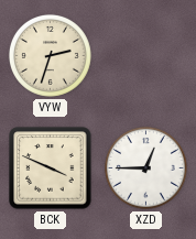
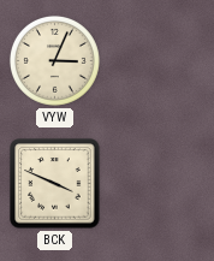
VYW: 2:33 -> 3:04
XZD: 12:45 -> none
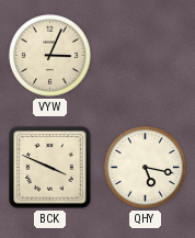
QHY: none -> 5:17
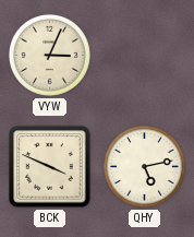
QHY: 5:17 -> 5:13
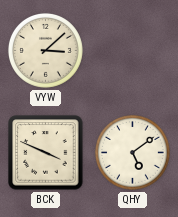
VYW: 3:04 -> 3:08
QHY: 5:13 -> 5:09
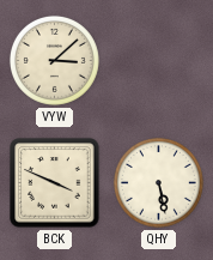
QHY: 5:09 -> 5:28
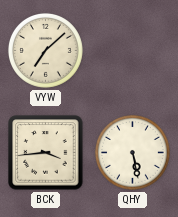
VYW: 3:08 -> 7:08
BCK: 3:49 -> 3:44
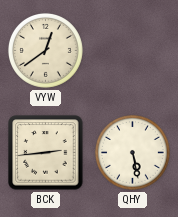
VYW: 7:08 -> 12:39
BCK: 3:44 -> 2:44
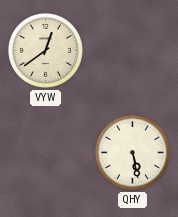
BCK: 2:44 -> none
